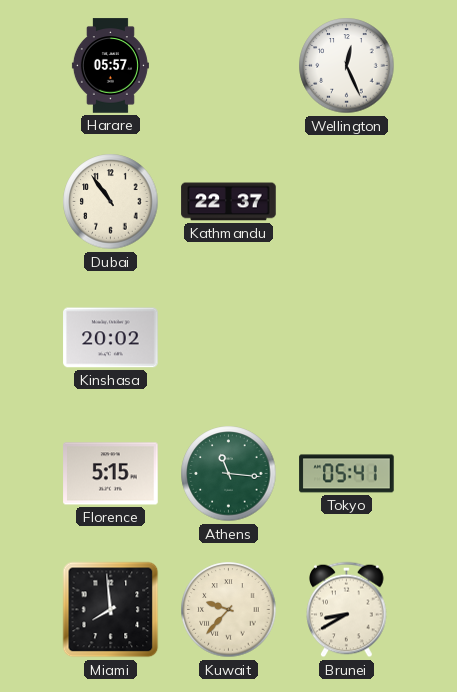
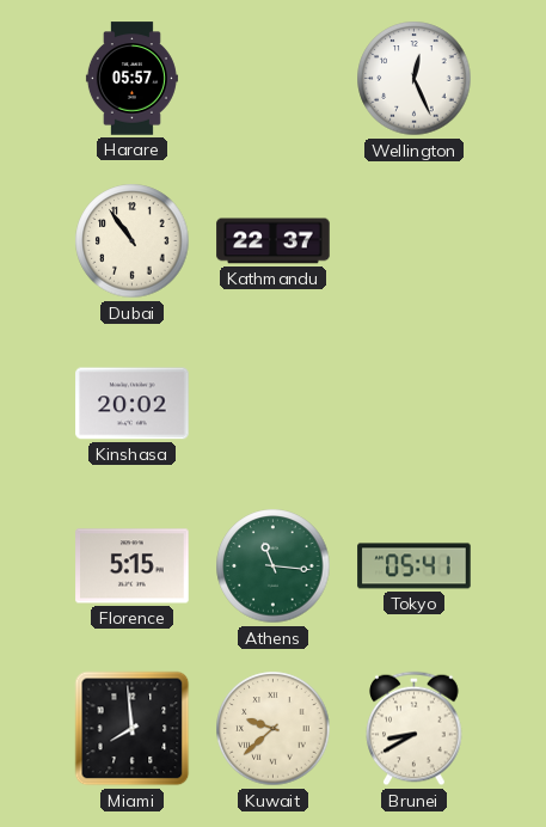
Kuwait: 9:37 -> 9:38
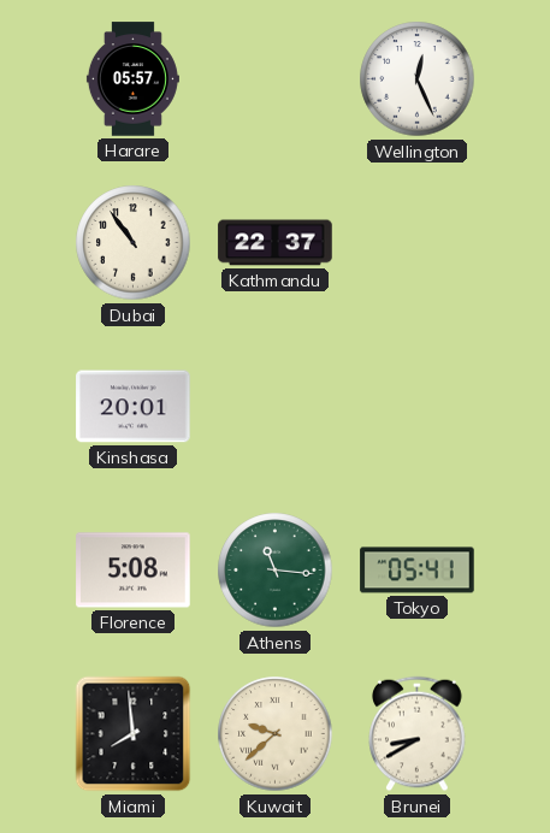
Kinshasa: 20:02 -> 20:01
Florence: 5:15 -> 5:08
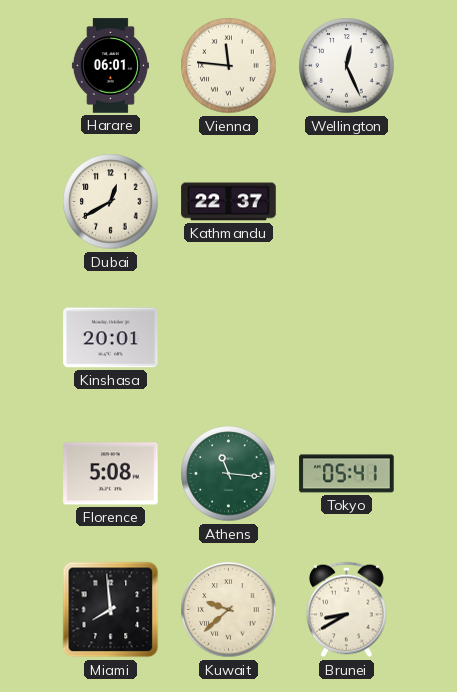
Harare: 05:57 -> 06:01
Vienna: none -> 11:46
Dubai: 10:54 -> 12:40
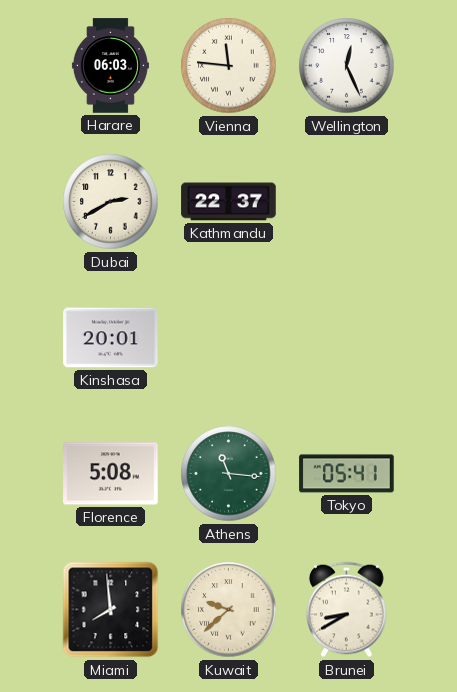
Harare: 06:01 -> 06:03
Dubai: 12:40 -> 2:40
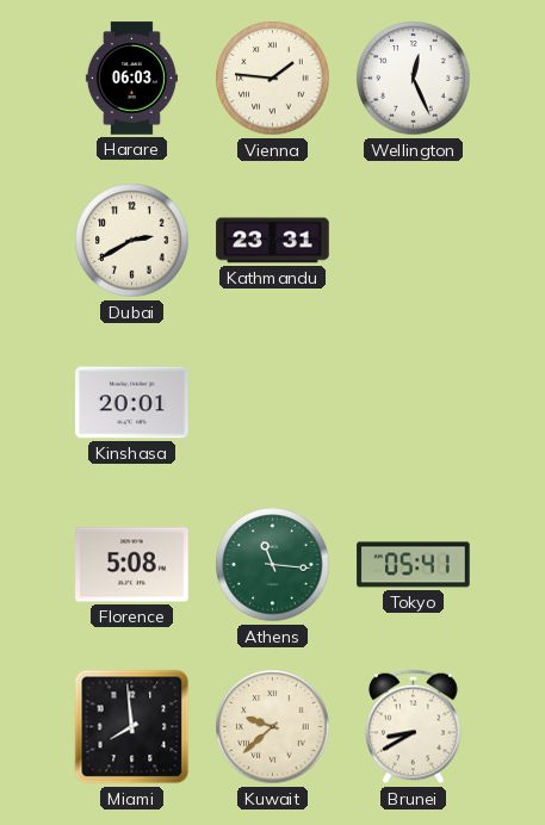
Vienna: 11:46 -> 1:46
Kathmandu: 22:37 -> 23:31
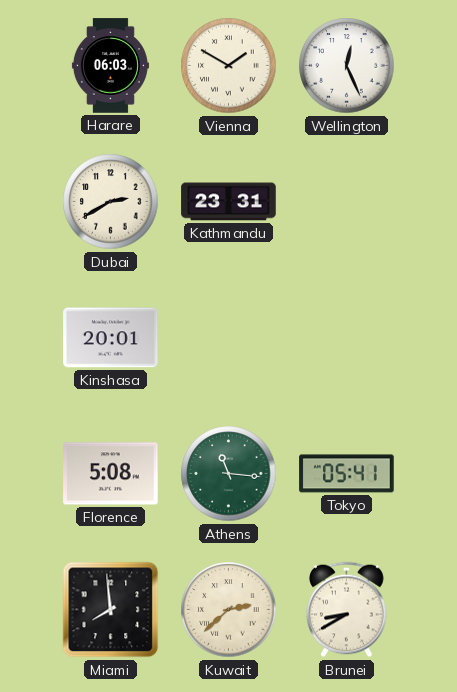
Vienna: 1:46 -> 1:50
Kuwait: 9:38 -> 2:38
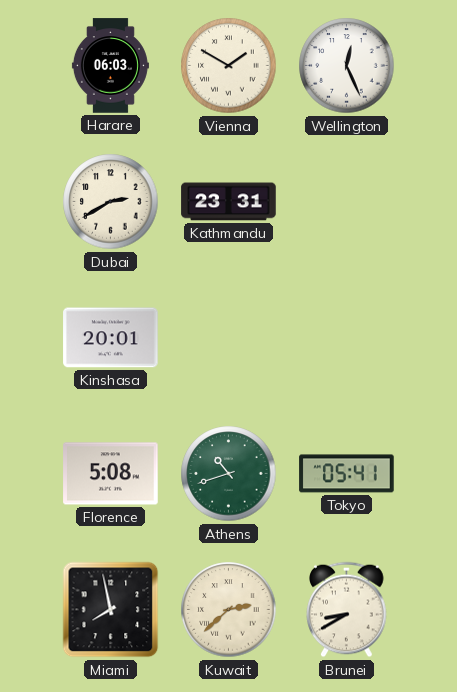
Athens: 11:16 -> 10:42
Miami: 7:59 -> 7:58
